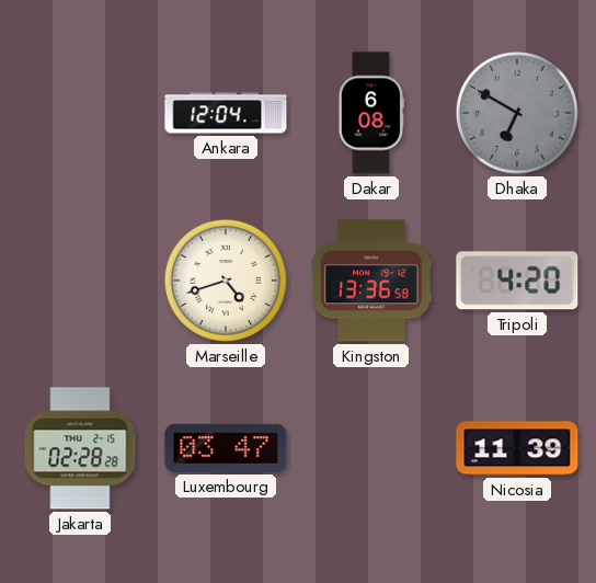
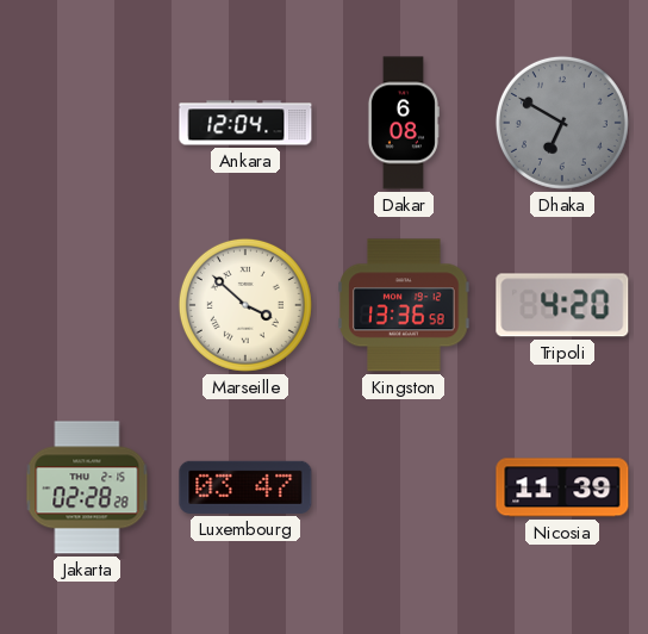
Marseille: 4:42 -> 3:52
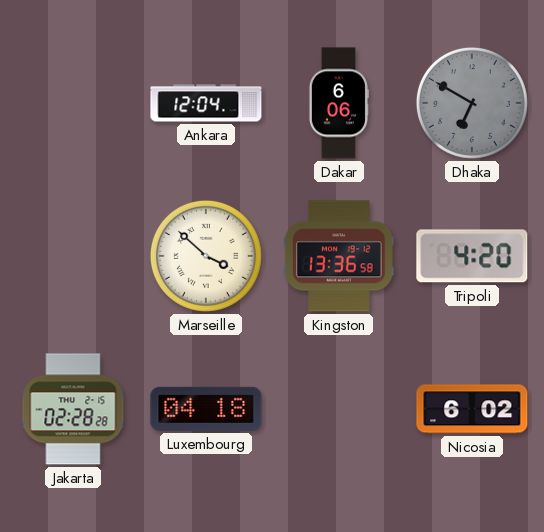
Dakar: 6:08 -> 6:06
Luxembourg: 03:47 -> 04:18
Nicosia: 11:39 -> 6:02
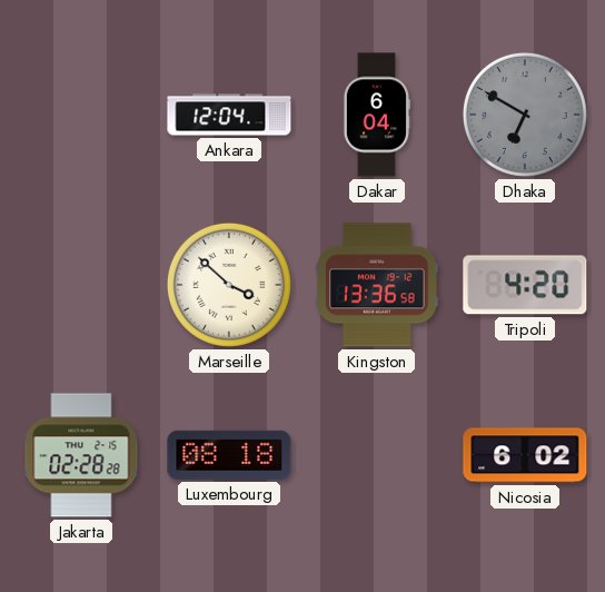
Dakar: 6:06 -> 6:04
Luxembourg: 04:18 -> 08:18
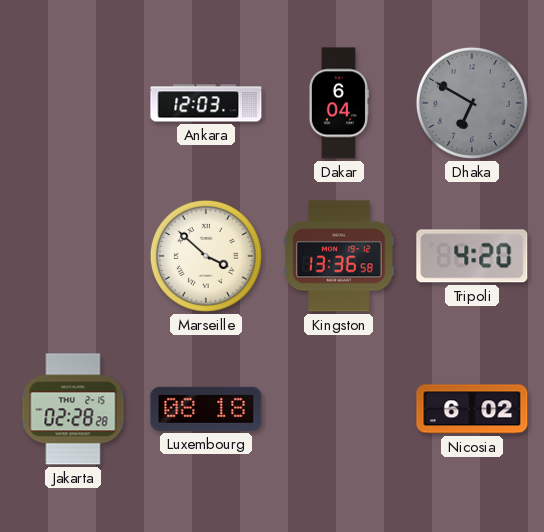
Ankara: 12:04 -> 12:03
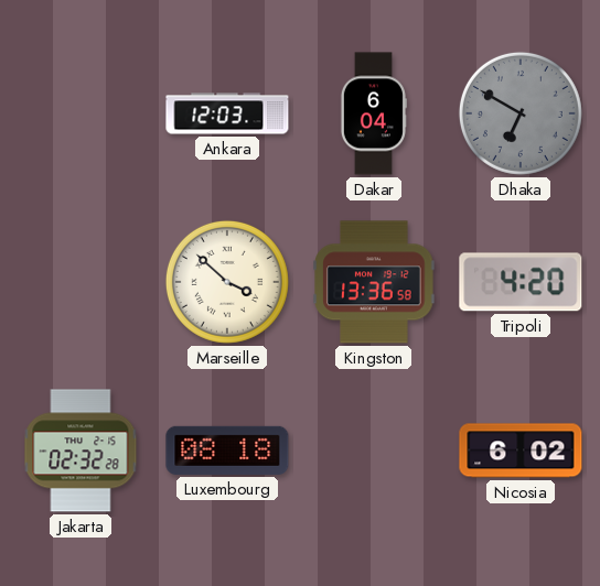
Jakarta: 02:28 -> 02:32
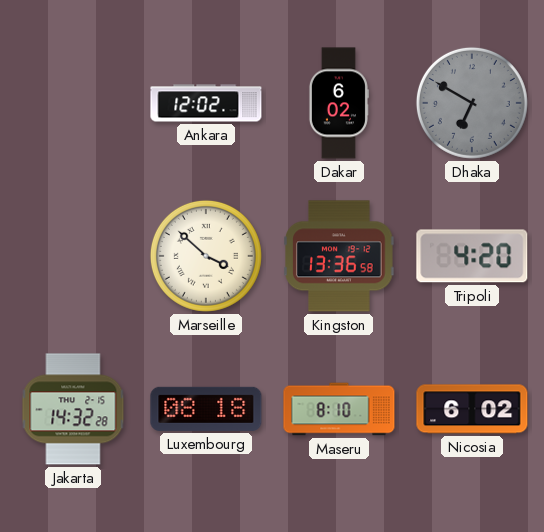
Ankara: 12:03 -> 12:02
Dakar: 6:04 -> 6:02
Jakarta: 02:32 -> 14:32
Maseru: none -> 8:10
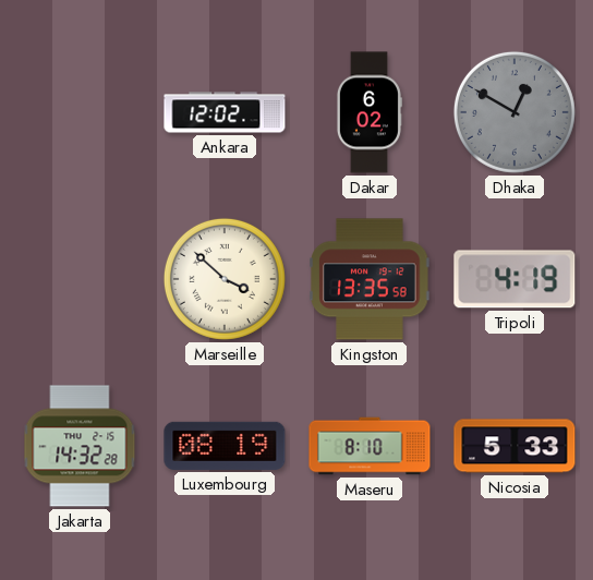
Dhaka: 6:50 -> 12:50
Kingston: 13:36 -> 13:35
Tripoli: 4:20 -> 4:19
Luxembourg: 08:18 -> 08:19
Nicosia: 6:02 -> 5:33
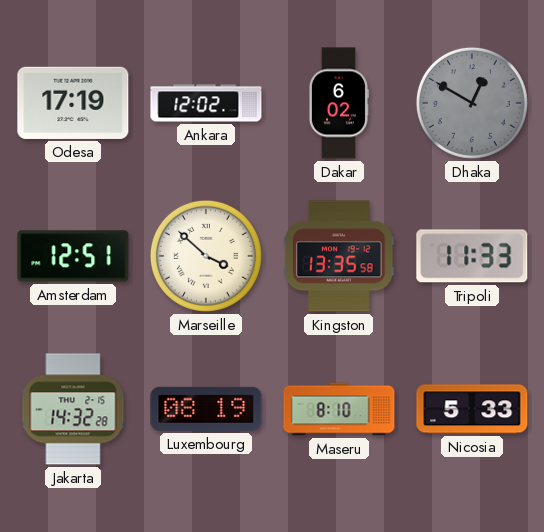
Odesa: none -> 17:19
Amsterdam: none -> 12:51
Tripoli: 4:19 -> 11:33
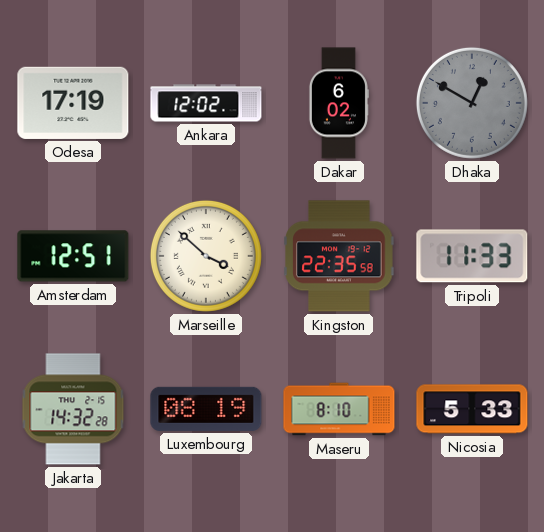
Kingston: 13:35 -> 22:35
